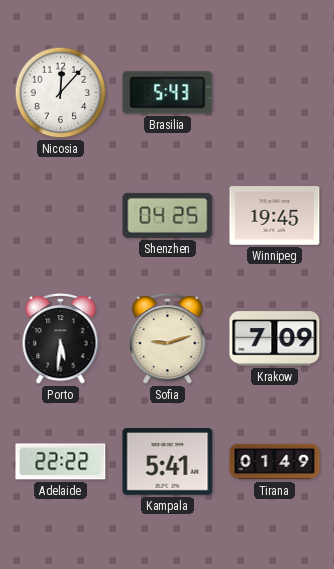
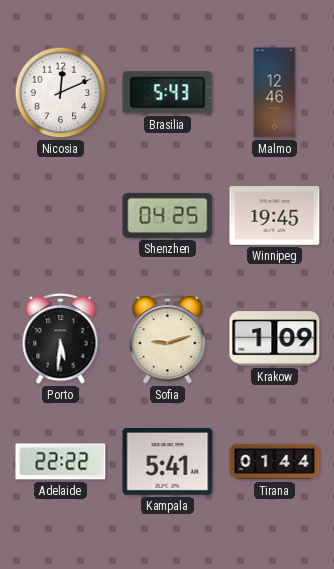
Nicosia: 12:07 -> 12:11
Malmo: none -> 12:46
Krakow: 7:09 -> 1:09
Tirana: 01:49 -> 01:44
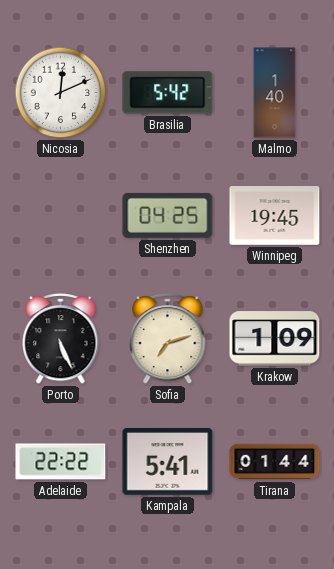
Brasilia: 5:43 -> 5:42
Malmo: 12:46 -> 1:40
Porto: 5:31 -> 5:26
Sofia: 9:12 -> 7:12
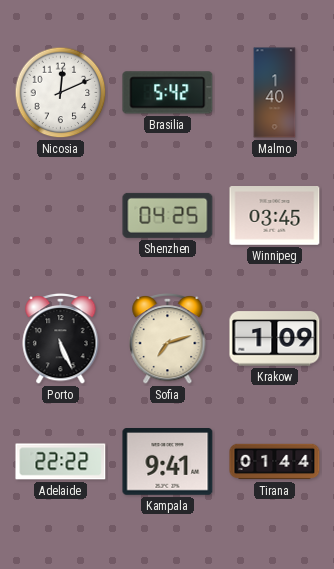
Winnipeg: 19:45 -> 03:45
Kampala: 5:41 -> 9:41
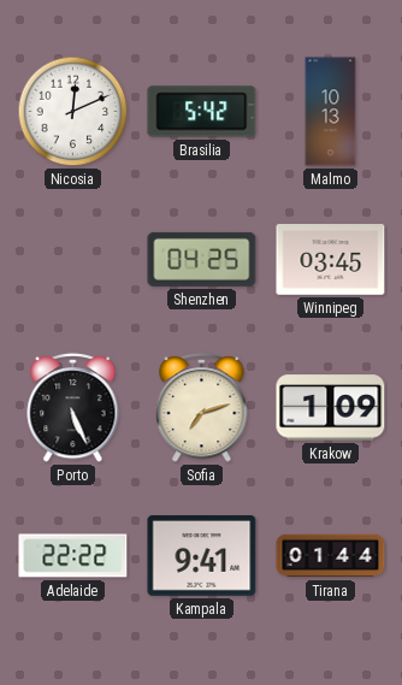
Malmo: 1:40 -> 10:13
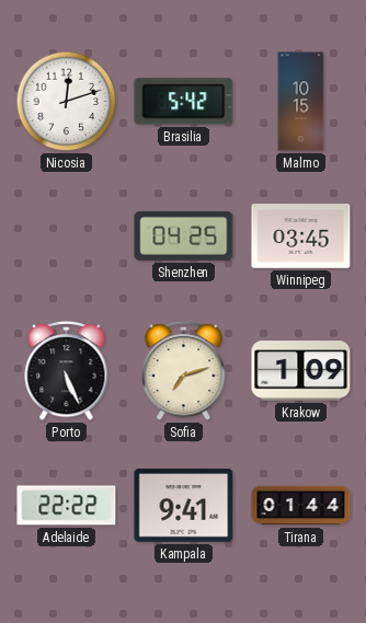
Nicosia: 12:11 -> 12:12
Malmo: 10:13 -> 10:15
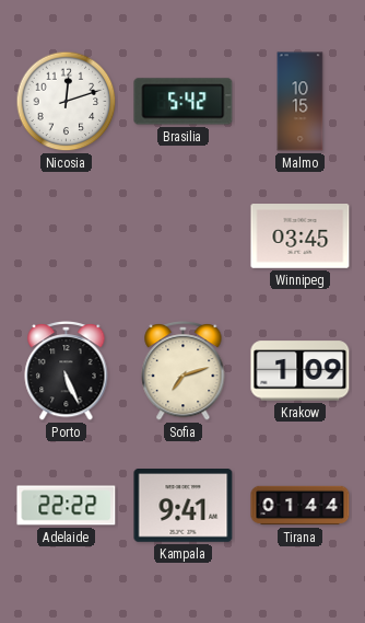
Shenzhen: 04:25 -> none
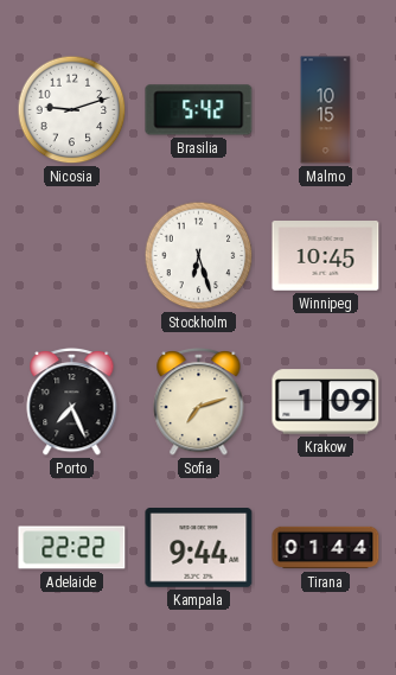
Nicosia: 12:12 -> 9:12
Stockholm: none -> 6:27
Winnipeg: 03:45 -> 10:45
Porto: 5:26 -> 7:26
Kampala: 9:41 -> 9:44
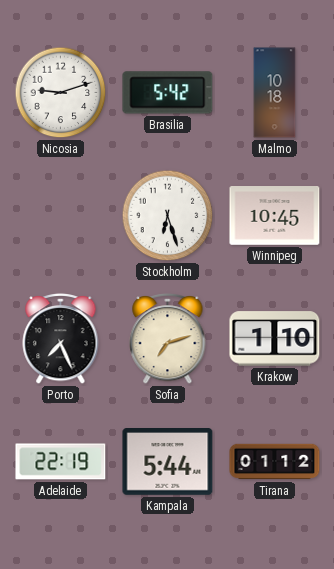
Malmo: 10:15 -> 10:18
Krakow: 1:09 -> 1:10
Adelaide: 22:22 -> 22:19
Kampala: 9:44 -> 5:44
Tirana: 01:44 -> 01:12
